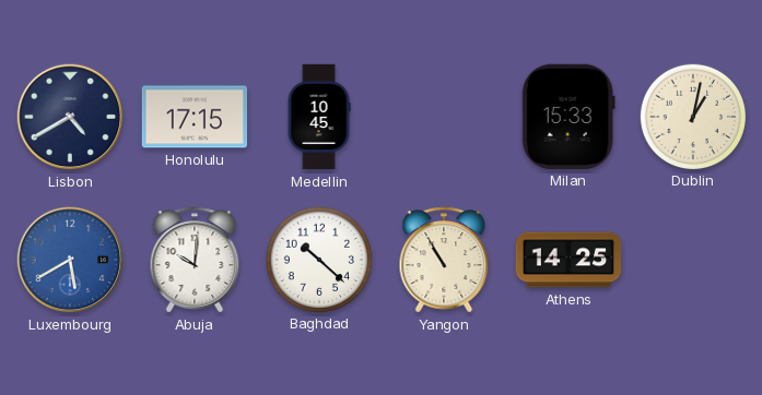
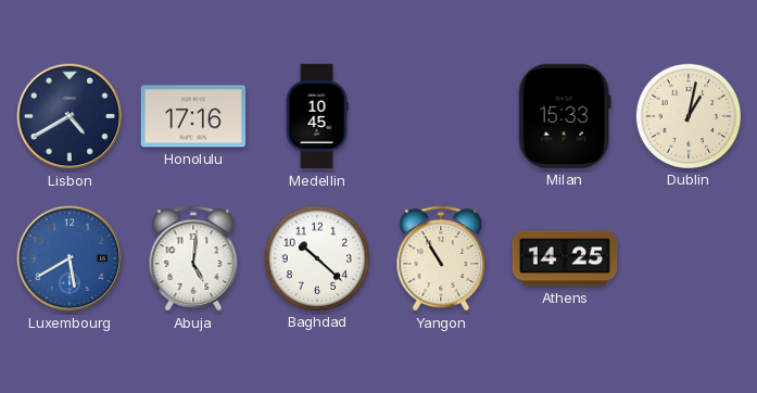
Honolulu: 17:15 -> 17:16
Abuja: 10:01 -> 5:01
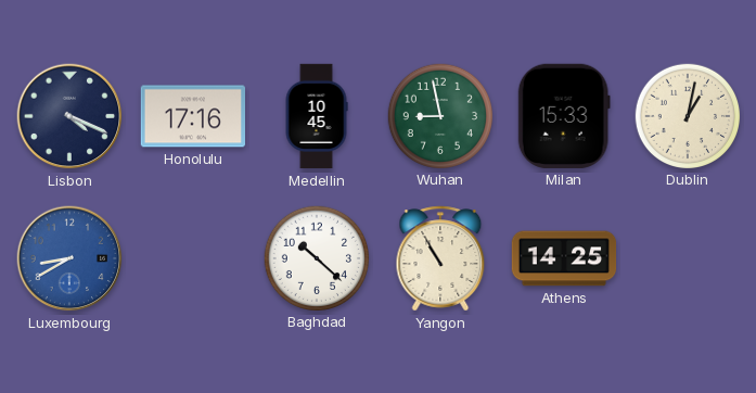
Lisbon: 4:40 -> 4:19
Wuhan: none -> 8:58
Luxembourg: 5:40 -> 8:40
Abuja: 5:01 -> none
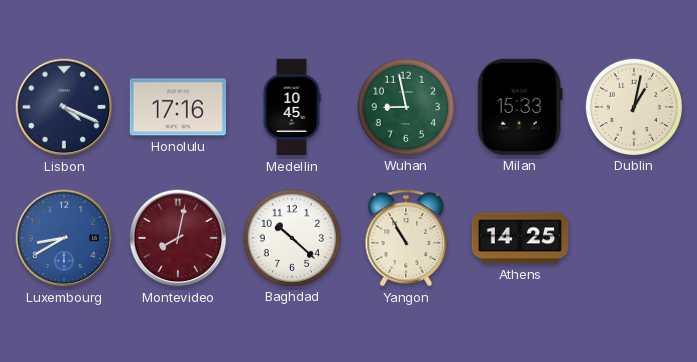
Montevideo: none -> 8:02
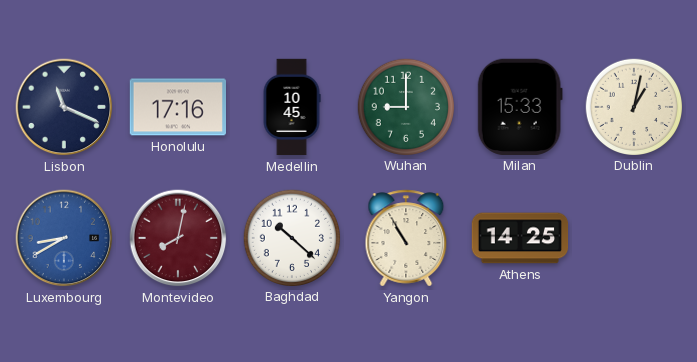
Lisbon: 4:19 -> 11:19
Wuhan: 8:58 -> 9:00
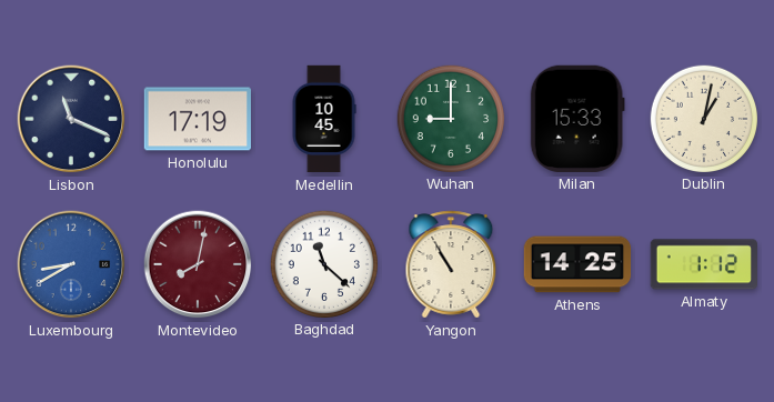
Honolulu: 17:16 -> 17:19
Baghdad: 10:22 -> 11:22
Almaty: none -> 1:12
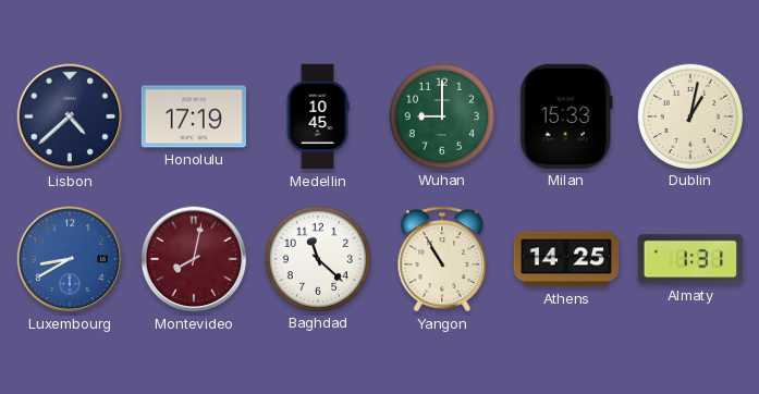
Lisbon: 11:19 -> 4:38
Almaty: 1:12 -> 1:31
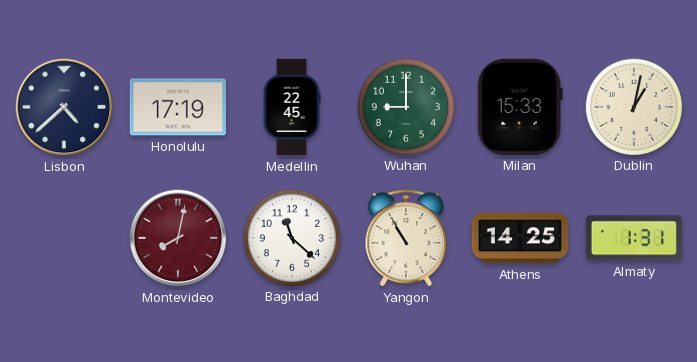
Medellin: 10:45 -> 22:45
Luxembourg: 8:40 -> none
